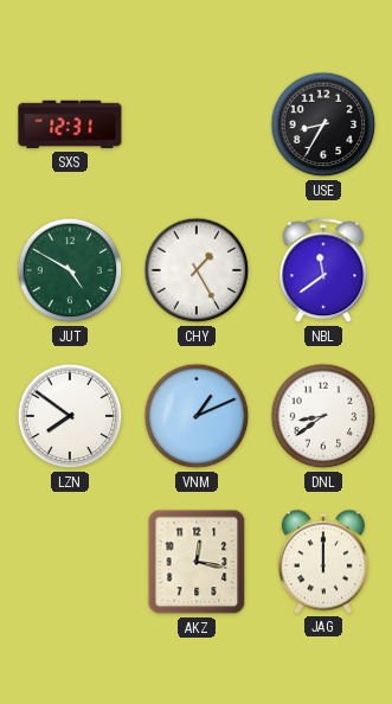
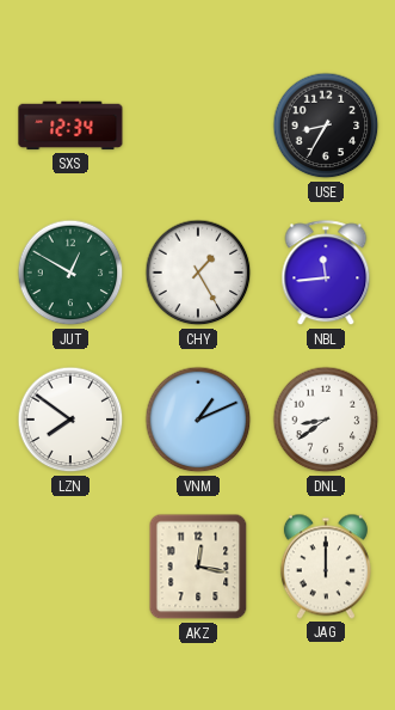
SXS: 12:31 -> 12:34
JUT: 4:50 -> 12:50
NBL: 11:39 -> 11:44
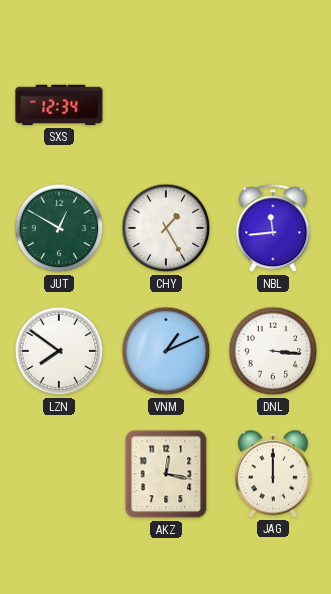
USE: 8:35 -> none
DNL: 8:39 -> 3:16
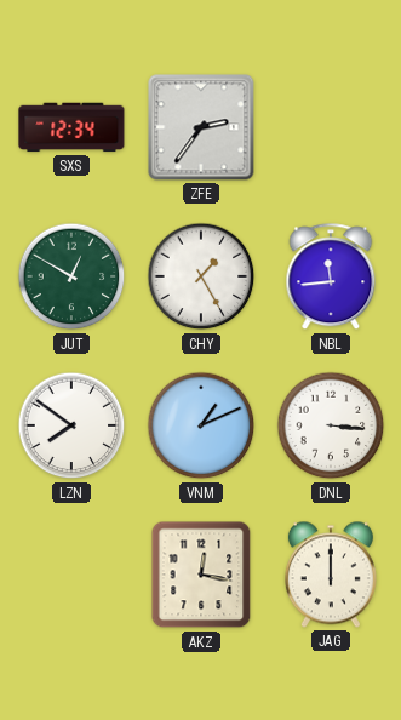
ZFE: none -> 2:36
